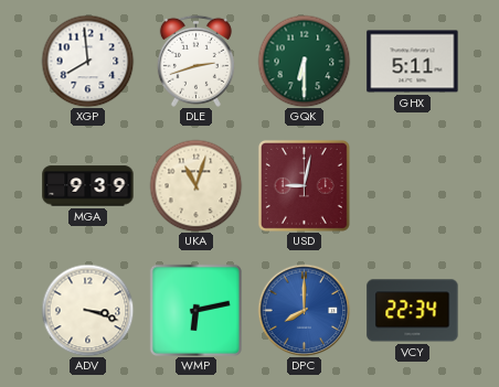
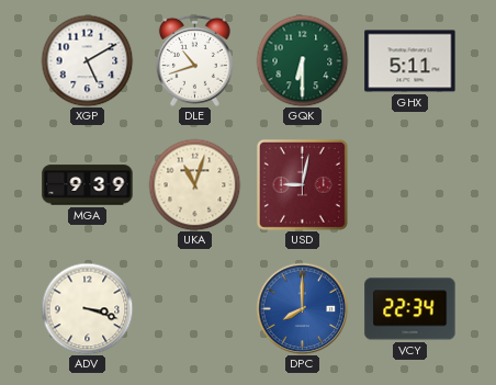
XGP: 7:59 -> 5:10
DLE: 2:42 -> 10:42
WMP: 6:13 -> none
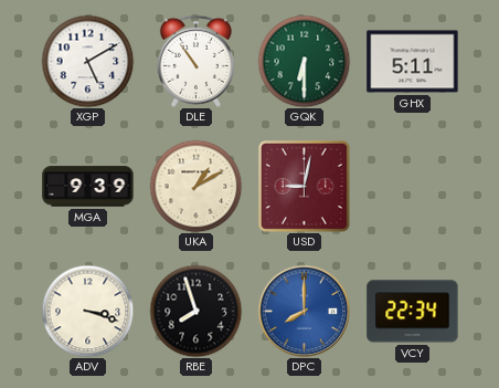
DLE: 10:42 -> 10:54
UKA: 11:03 -> 1:10
RBE: none -> 7:57
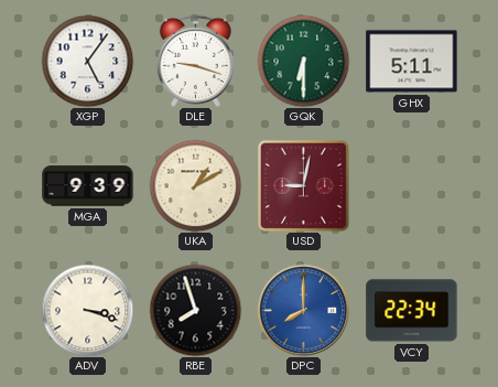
XGP: 5:10 -> 5:06
DLE: 10:54 -> 9:18
